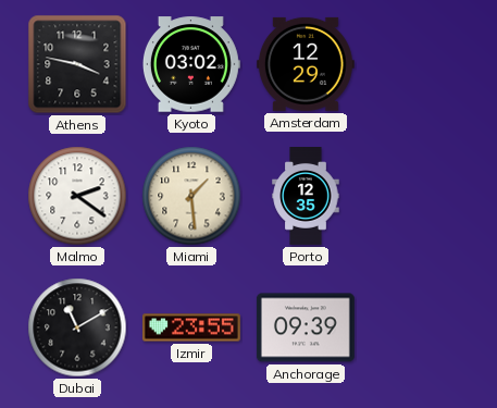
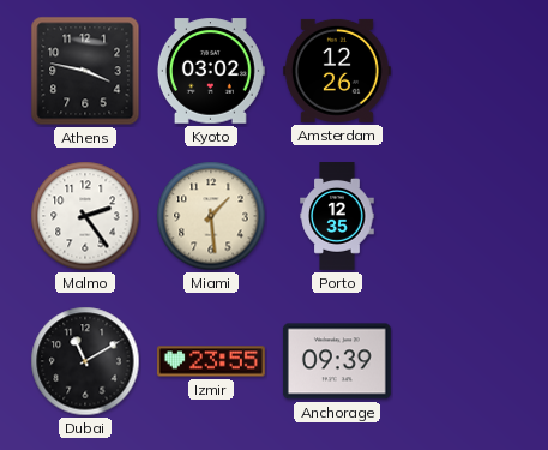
Amsterdam: 12:29 -> 12:26
Malmo: 2:21 -> 2:24
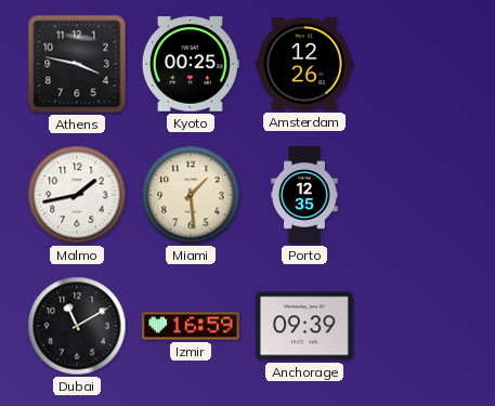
Kyoto: 03:02 -> 00:25
Malmo: 2:24 -> 1:43
Izmir: 23:55 -> 16:59
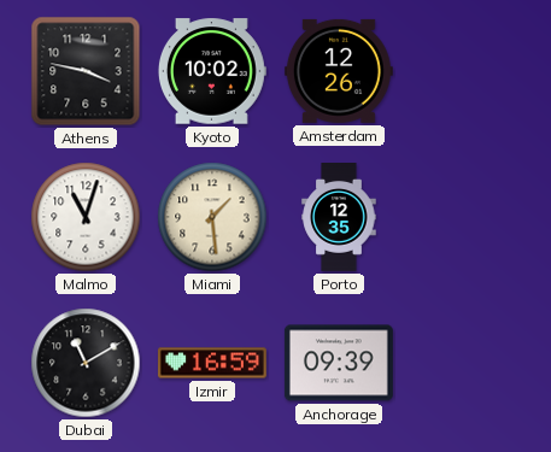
Kyoto: 00:25 -> 10:02
Malmo: 1:43 -> 11:03
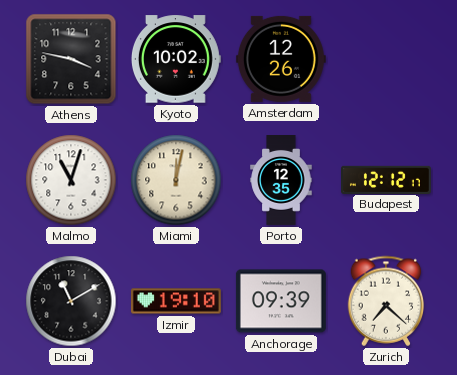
Miami: 1:29 -> 12:02
Budapest: none -> 12:12
Izmir: 16:59 -> 19:10
Zurich: none -> 7:22
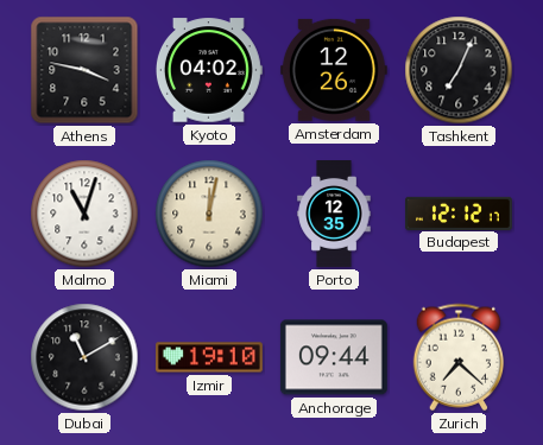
Kyoto: 10:02 -> 04:02
Tashkent: none -> 7:04
Anchorage: 09:39 -> 09:44
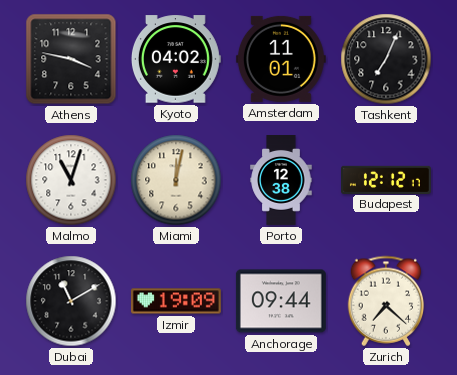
Amsterdam: 12:26 -> 11:01
Porto: 12:35 -> 12:38
Izmir: 19:10 -> 19:09
